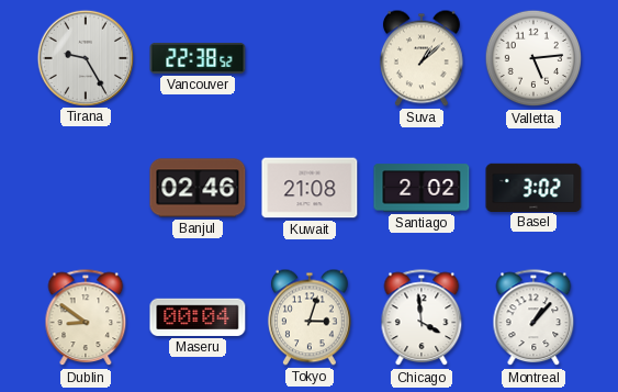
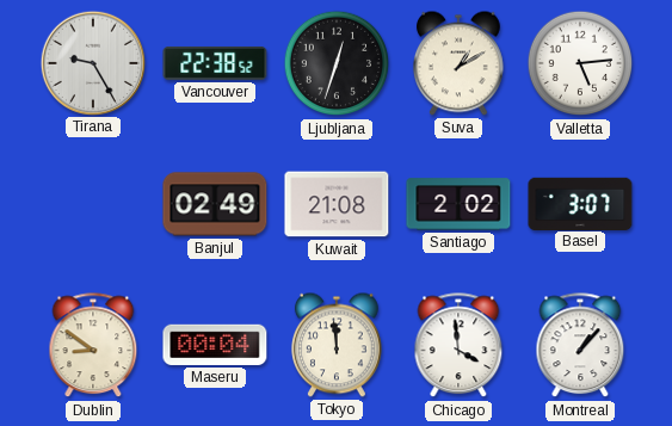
Ljubljana: none -> 12:33
Suva: 1:08 -> 1:10
Banjul: 02:46 -> 02:49
Basel: 3:02 -> 3:07
Tokyo: 3:03 -> 11:59
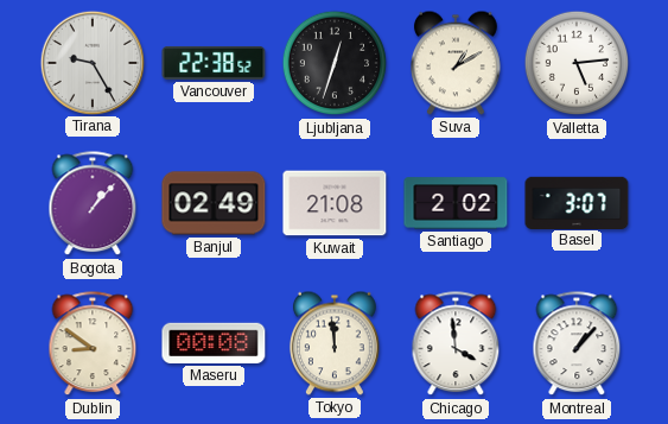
Bogota: none -> 1:07
Maseru: 00:04 -> 00:08
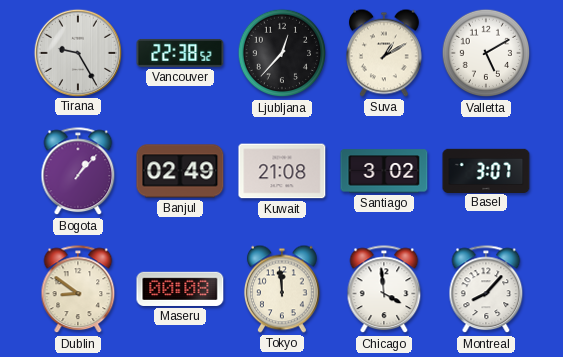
Ljubljana: 12:33 -> 12:37
Valletta: 5:14 -> 5:10
Santiago: 2:02 -> 3:02
Montreal: 1:07 -> 8:07
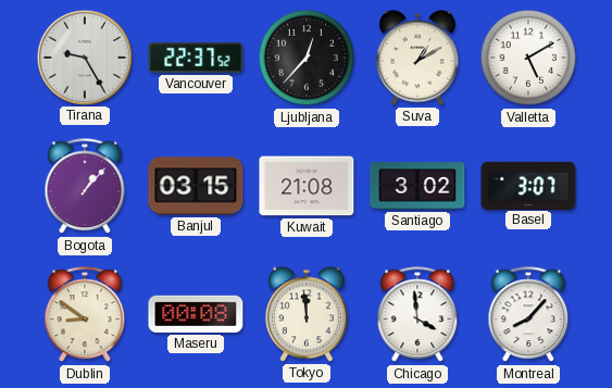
Vancouver: 22:38 -> 22:37
Banjul: 02:49 -> 03:15
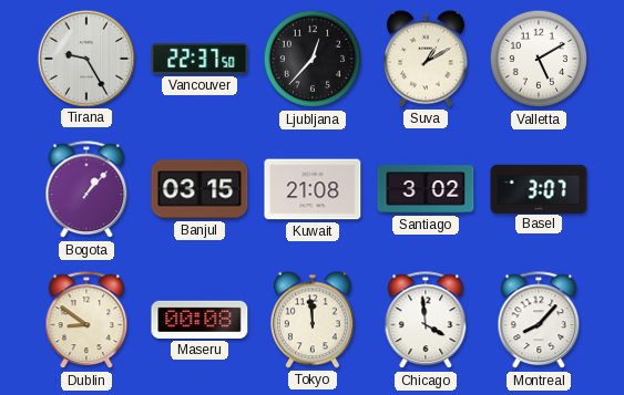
Vancouver: 22:37:52 -> 22:37:50
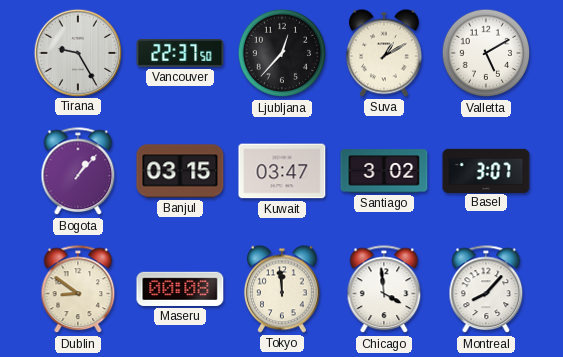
Kuwait: 21:08 -> 03:47
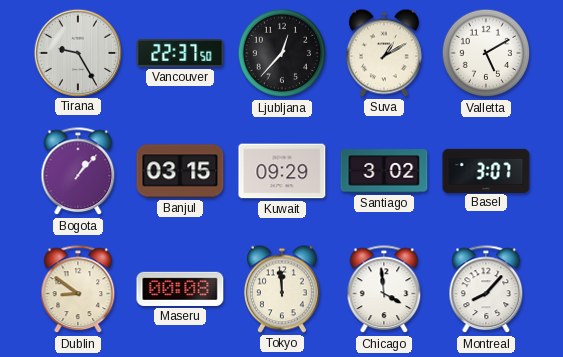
Kuwait: 03:47 -> 09:29
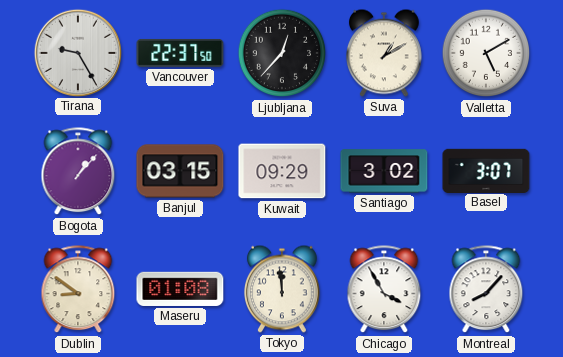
Maseru: 00:08 -> 01:08
Chicago: 3:59 -> 3:55
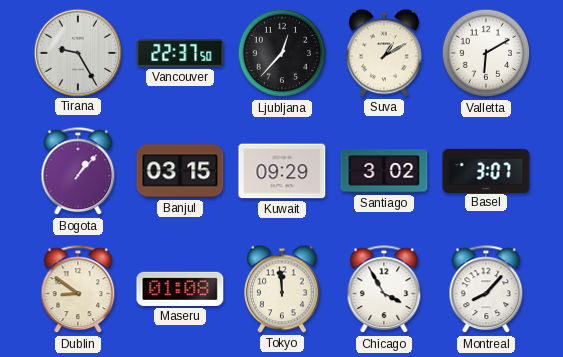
Valletta: 5:10 -> 6:10
